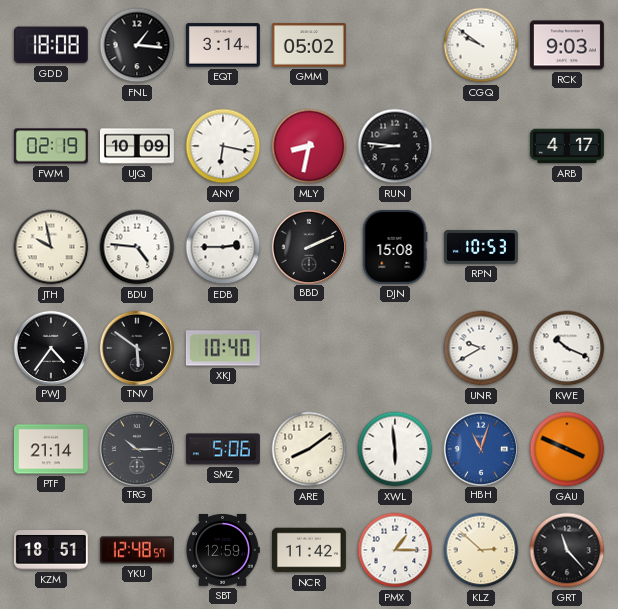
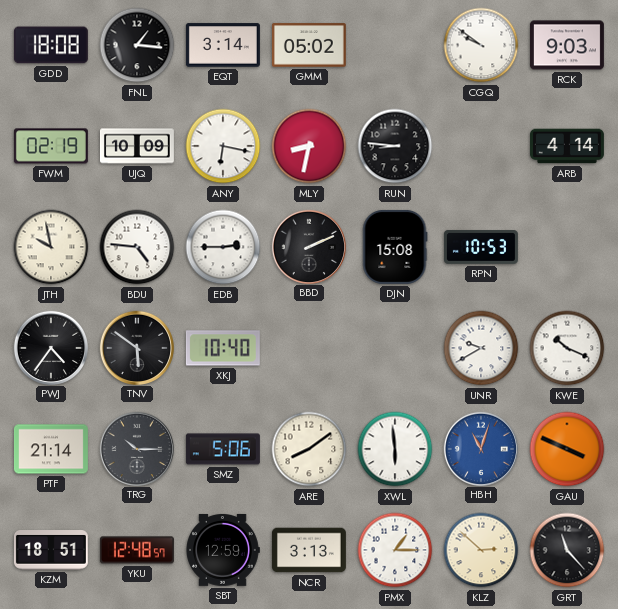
ARB: 4:17 -> 4:14
NCR: 11:42 -> 3:13
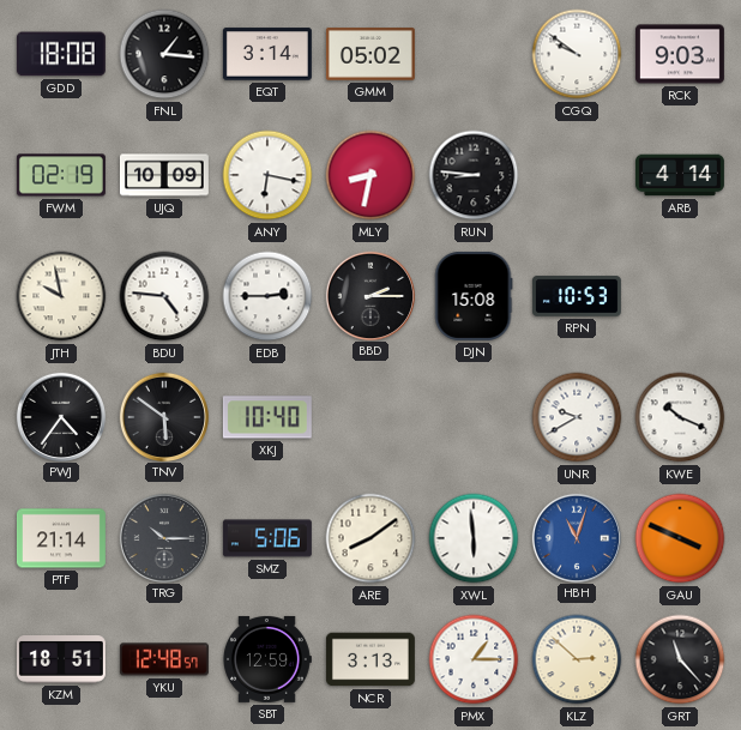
BBD: 2:11 -> 2:15
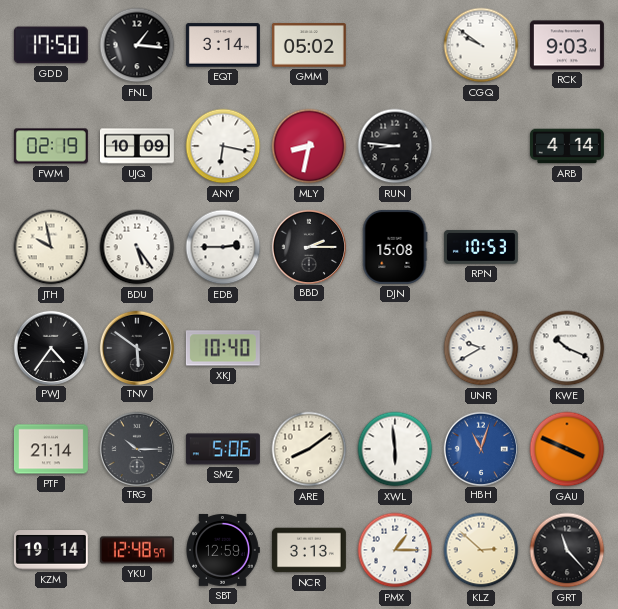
GDD: 18:08 -> 17:50
BDU: 4:46 -> 5:24
KZM: 18:51 -> 19:14
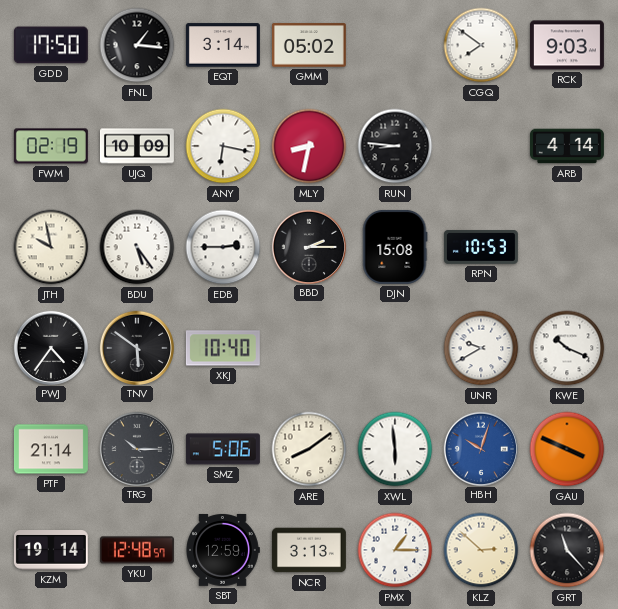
CGQ: 9:51 -> 7:51
HBH: 11:03 -> 10:03
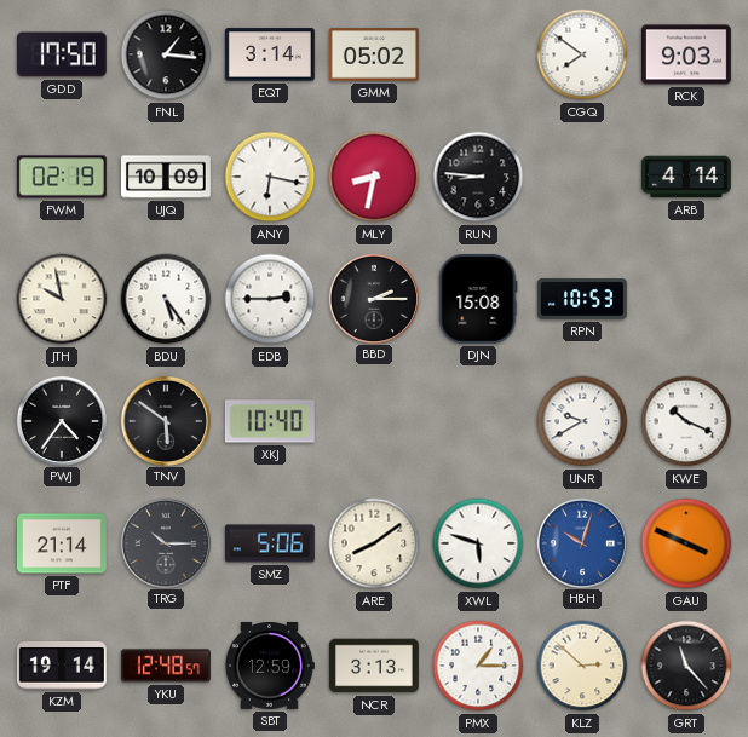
XWL: 5:59 -> 5:48
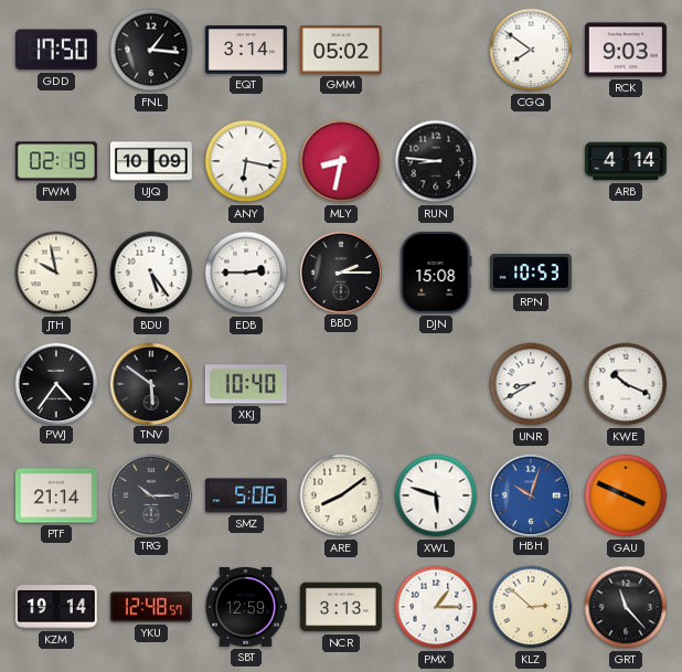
UNR: 9:40 -> 8:40
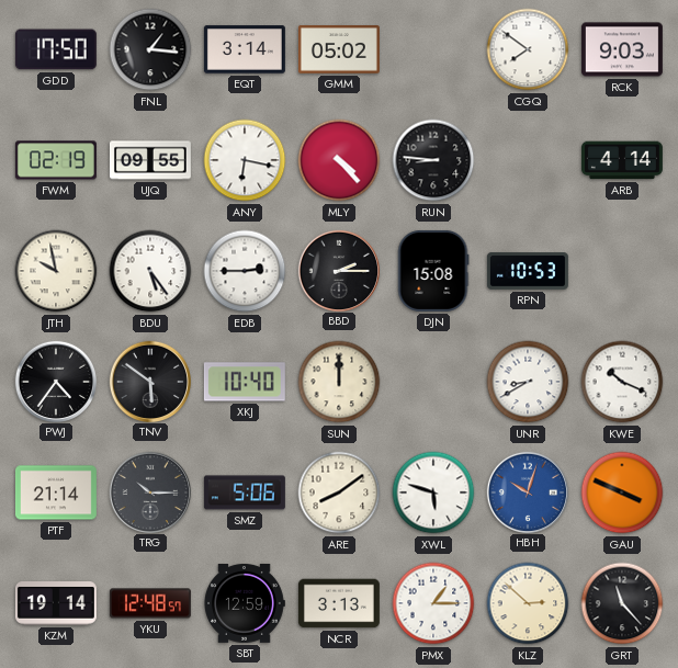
UJQ: 10:09 -> 09:55
MLY: 8:32 -> 4:23
SUN: none -> 12:00
